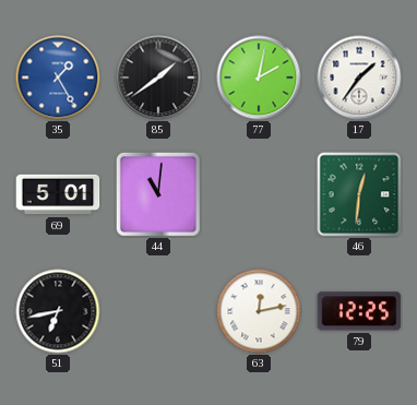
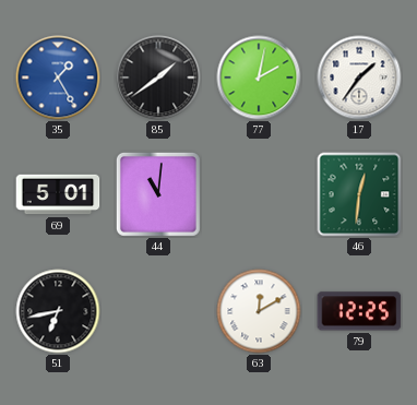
63: 12:13 -> 12:10
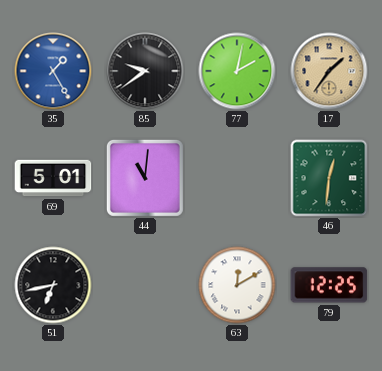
85: 1:39 -> 9:39
17 dial: white -> champagne
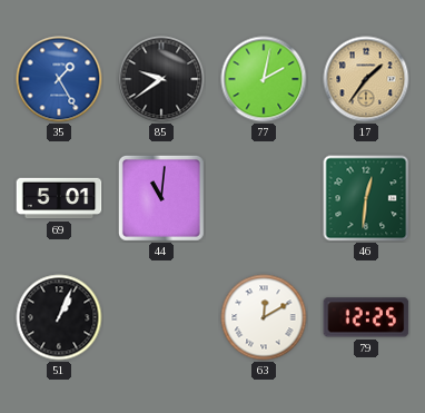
51: 6:43 -> 1:04
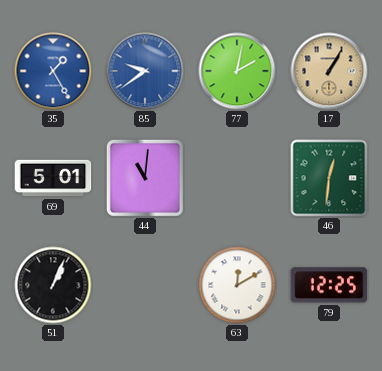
85 dial: black -> blue
17: 1:36 -> 1:05
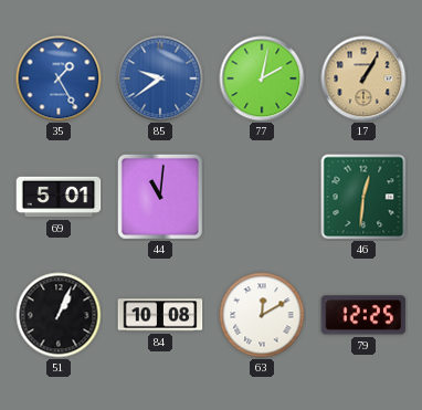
84: none -> 10:08
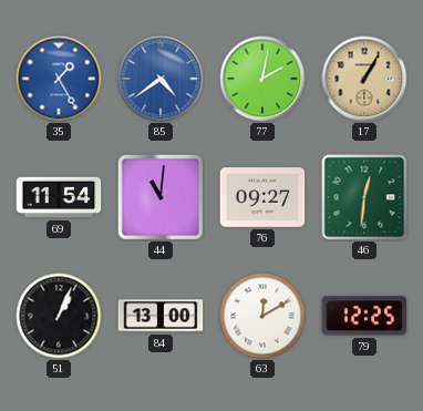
85: 9:39 -> 4:39
69: 5:01 -> 11:54
76: none -> 09:27
84: 10:08 -> 13:00
